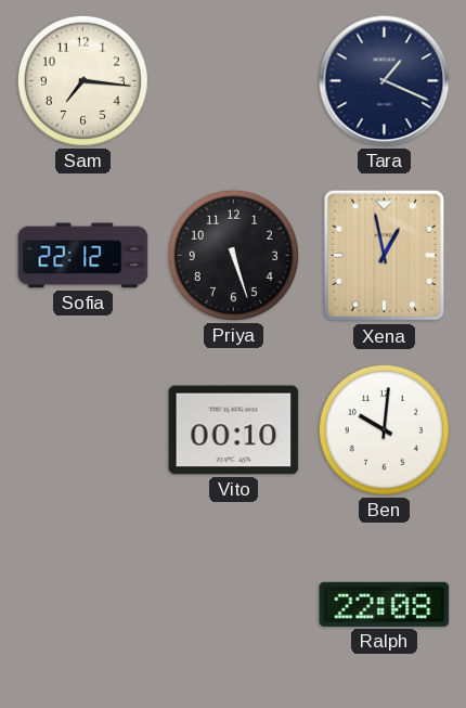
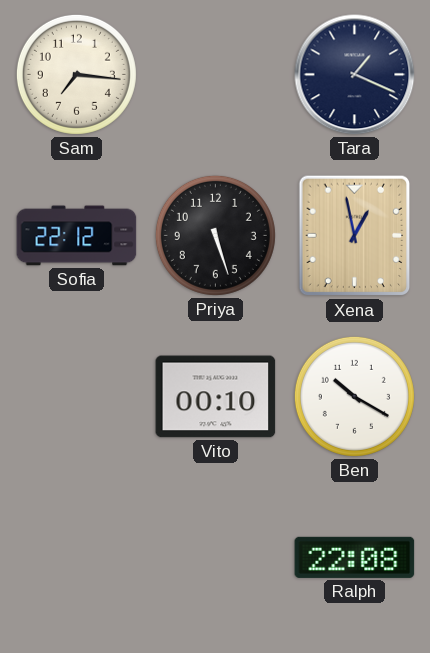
Ben: 10:01 -> 10:20
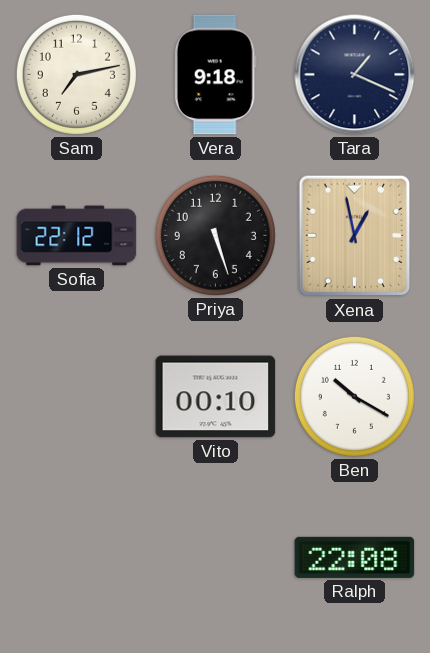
Sam: 7:16 -> 7:13
Vera: none -> 9:18
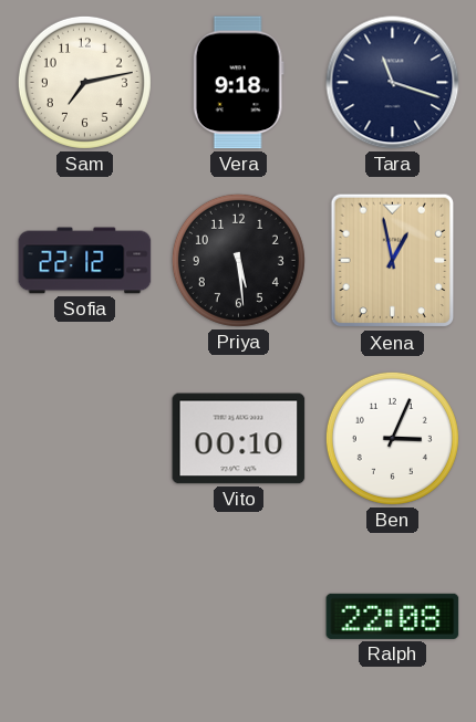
Tara: 1:19 -> 11:18
Priya: 5:27 -> 5:29
Ben: 10:20 -> 3:04
